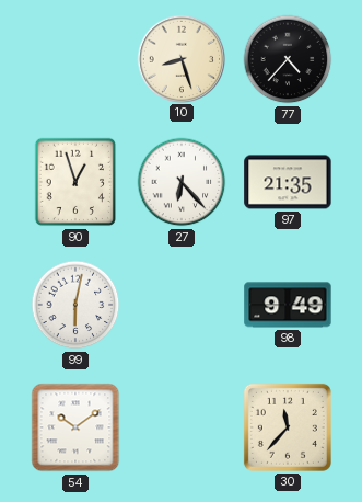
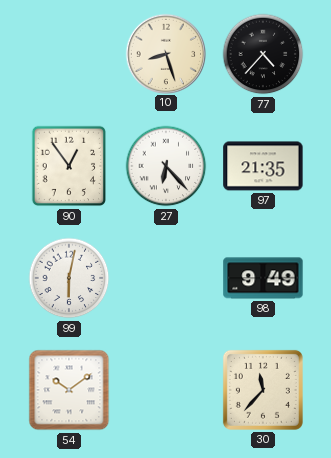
90: 12:57 -> 12:54
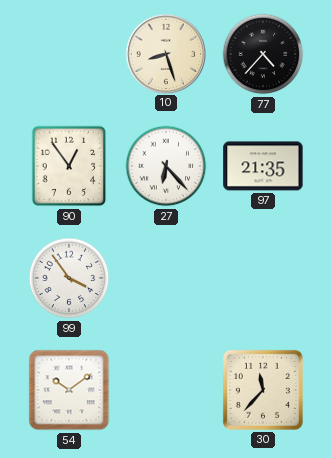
99: 6:02 -> 3:54
98: 9:49 -> none
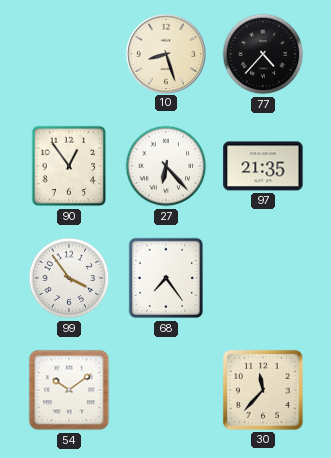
68: none -> 7:24
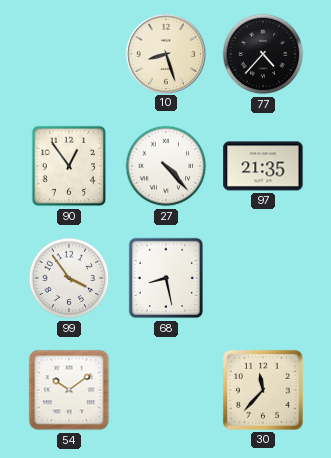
27: 6:23 -> 4:23
68: 7:24 -> 8:28
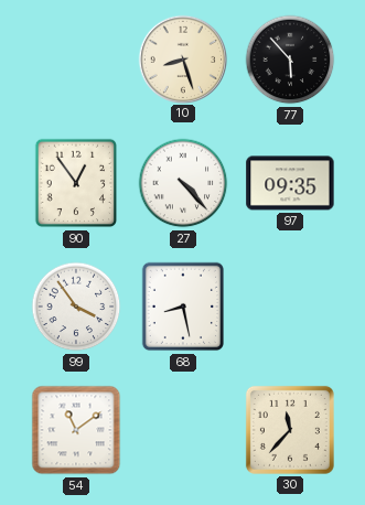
77: 4:37 -> 5:53
97: 21:35 -> 09:35
54: 10:09 -> 11:09
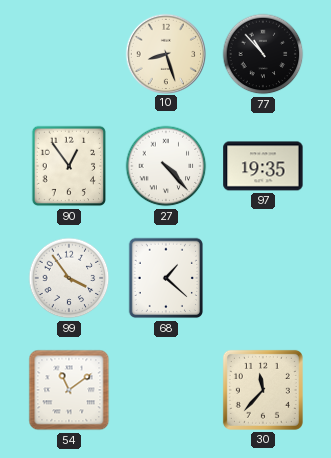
77: 5:53 -> 10:53
97: 09:35 -> 19:35
68: 8:28 -> 1:22
